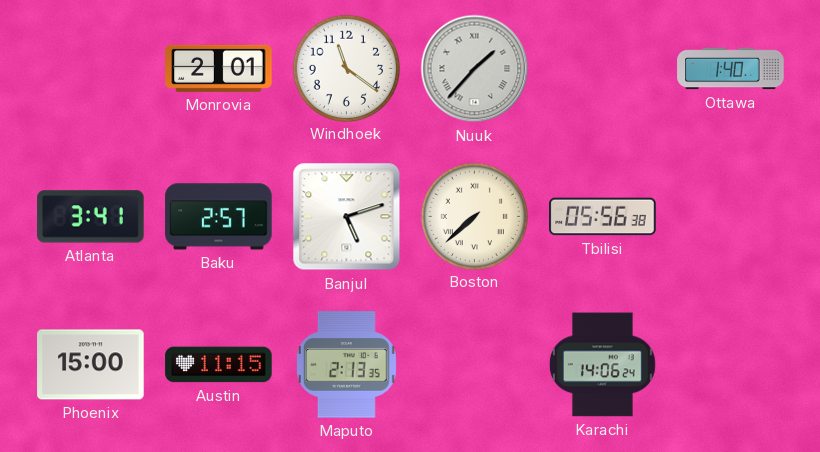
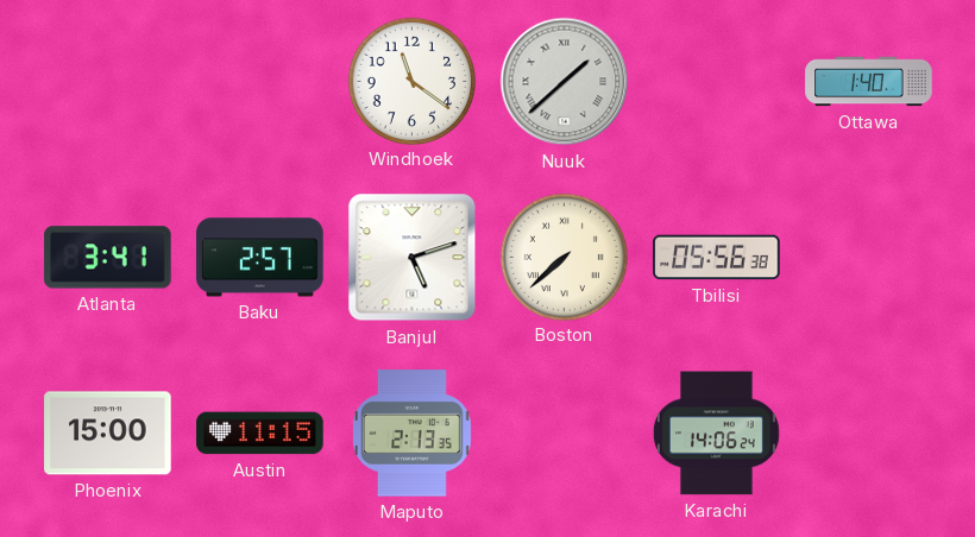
Monrovia: 2:01 -> none
Nuuk: 1:37 -> 1:38
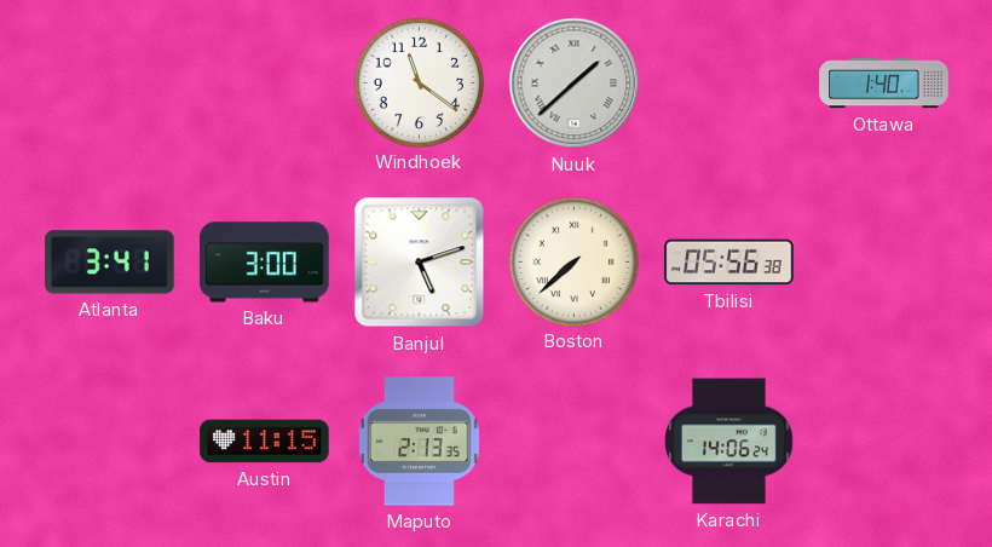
Baku: 2:57 -> 3:00
Phoenix: 15:00 -> none
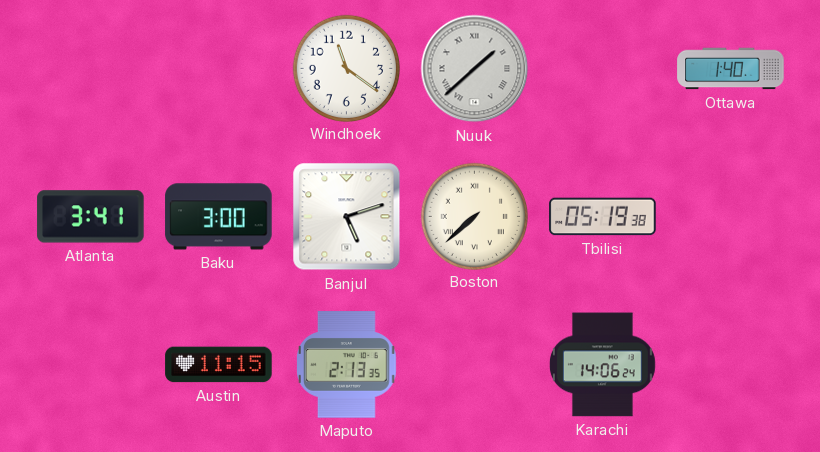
Tbilisi: 05:56 -> 05:19
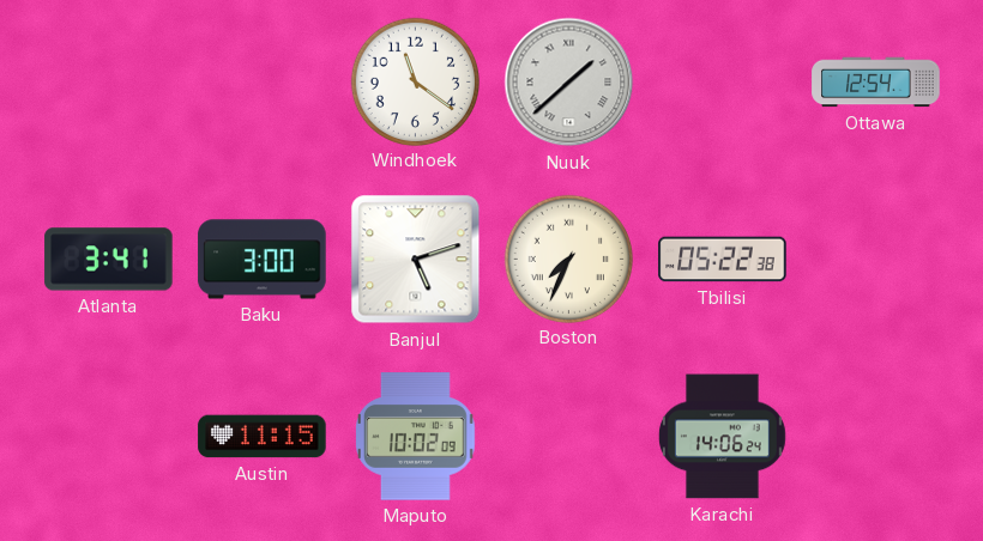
Ottawa: 1:40 -> 12:54
Boston: 7:38 -> 7:34
Tbilisi: 05:19 -> 05:22
Maputo: 2:13 -> 10:02
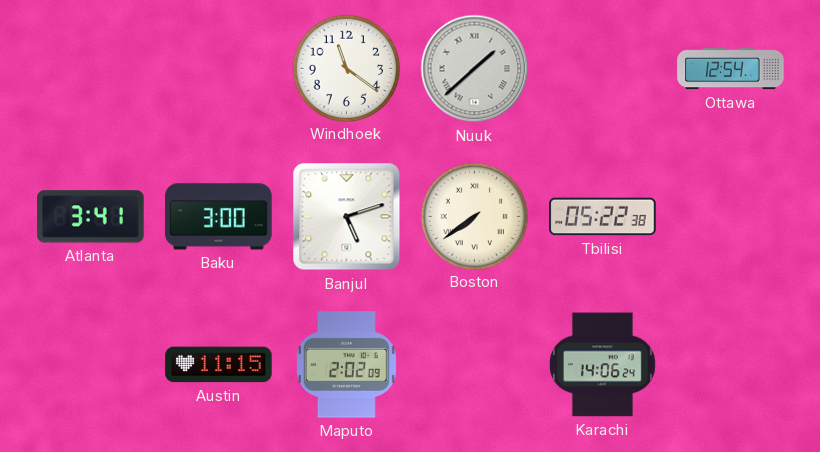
Boston: 7:34 -> 7:39
Maputo: 10:02 -> 2:02
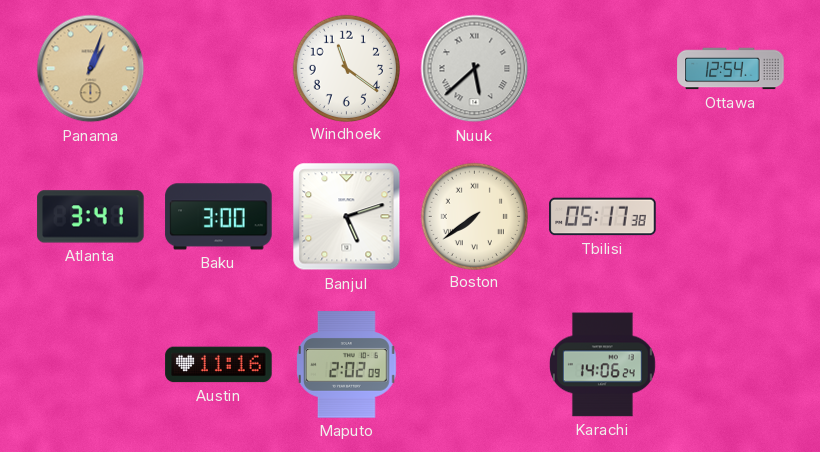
Panama: none -> 1:03
Nuuk: 1:38 -> 5:38
Tbilisi: 05:22 -> 05:17
Austin: 11:15 -> 11:16
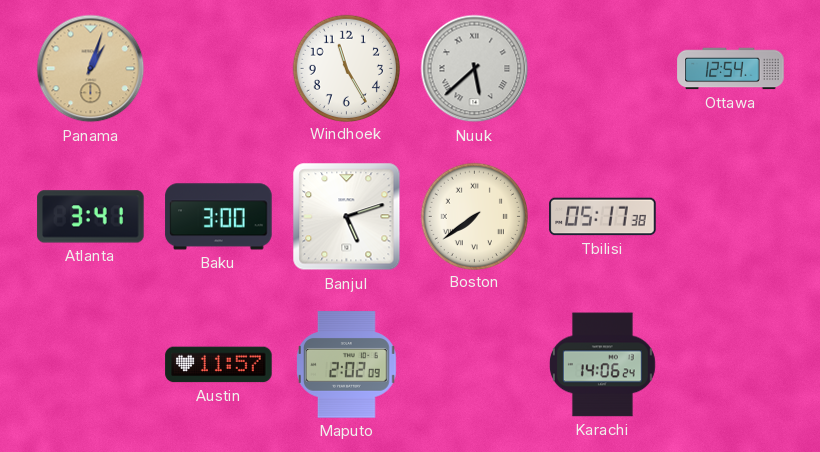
Windhoek: 11:21 -> 11:25
Austin: 11:16 -> 11:57
